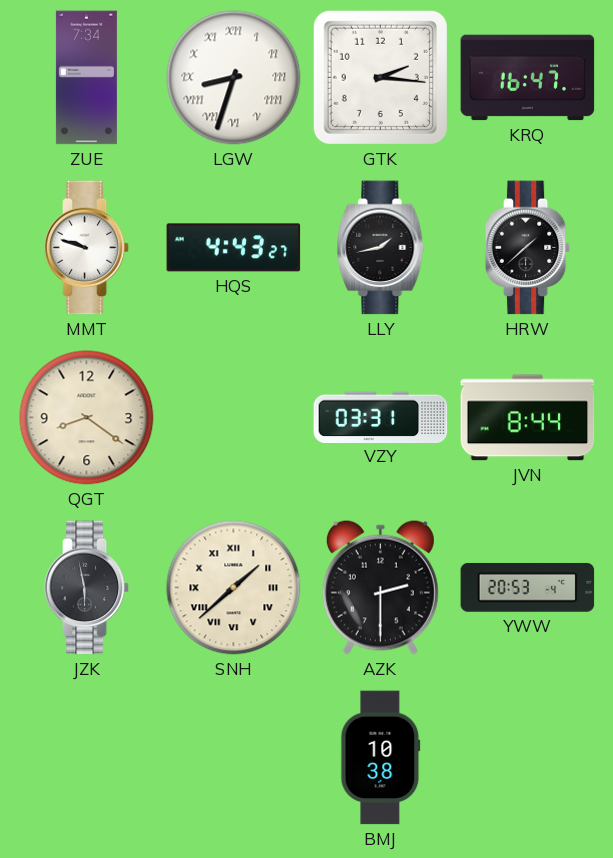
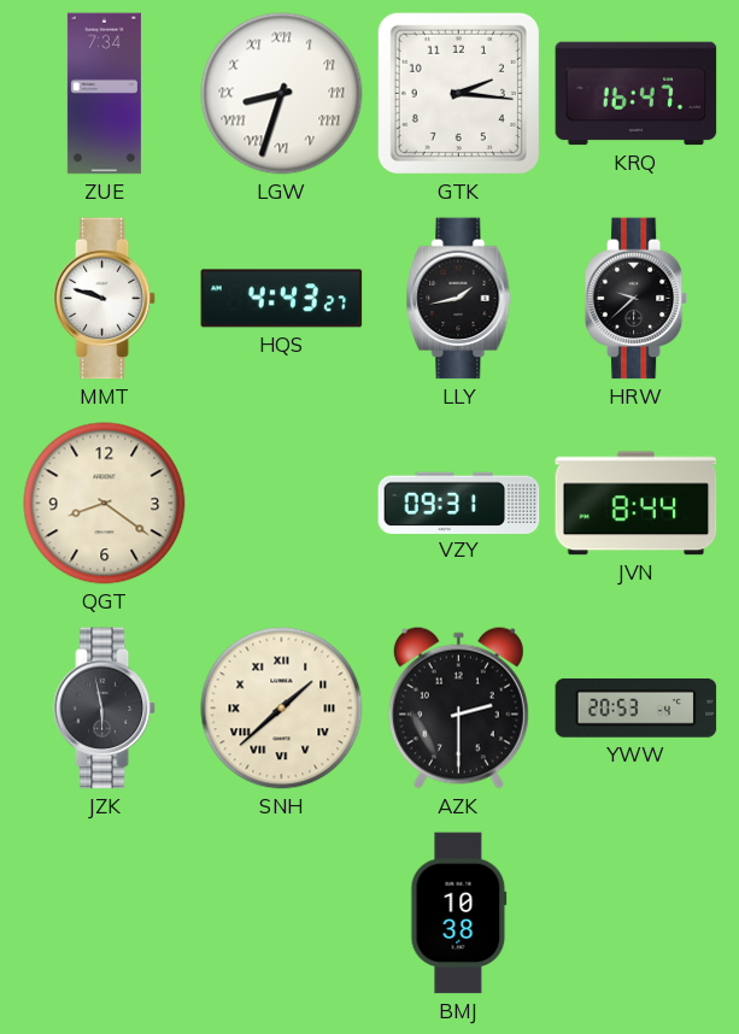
HRW: 1:38 -> 9:38
VZY: 03:31 -> 09:31
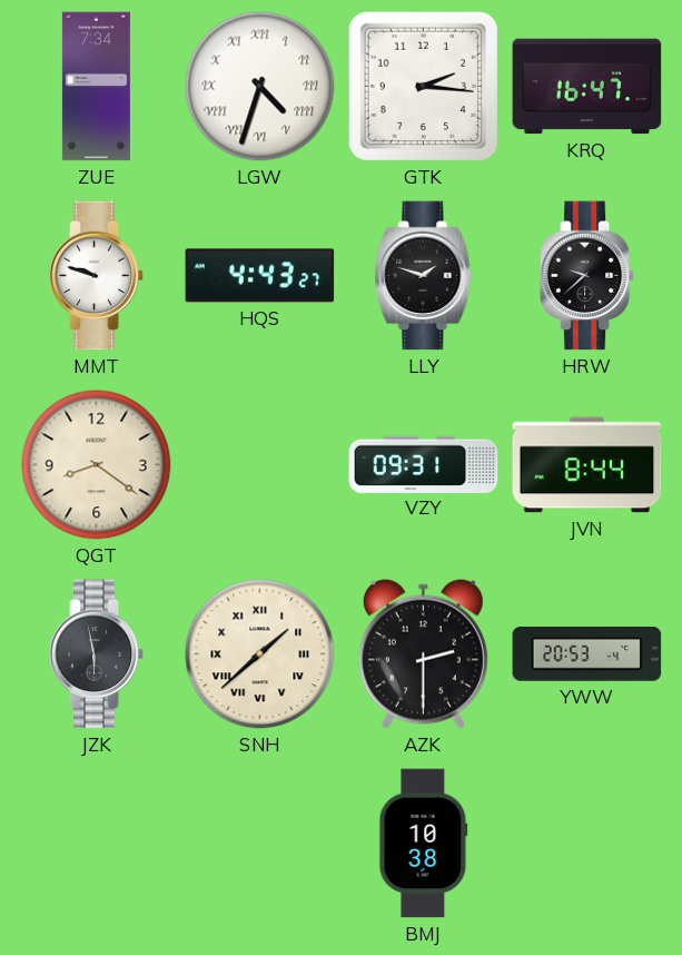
LGW: 8:33 -> 4:33
LLY: 1:43 -> 1:48
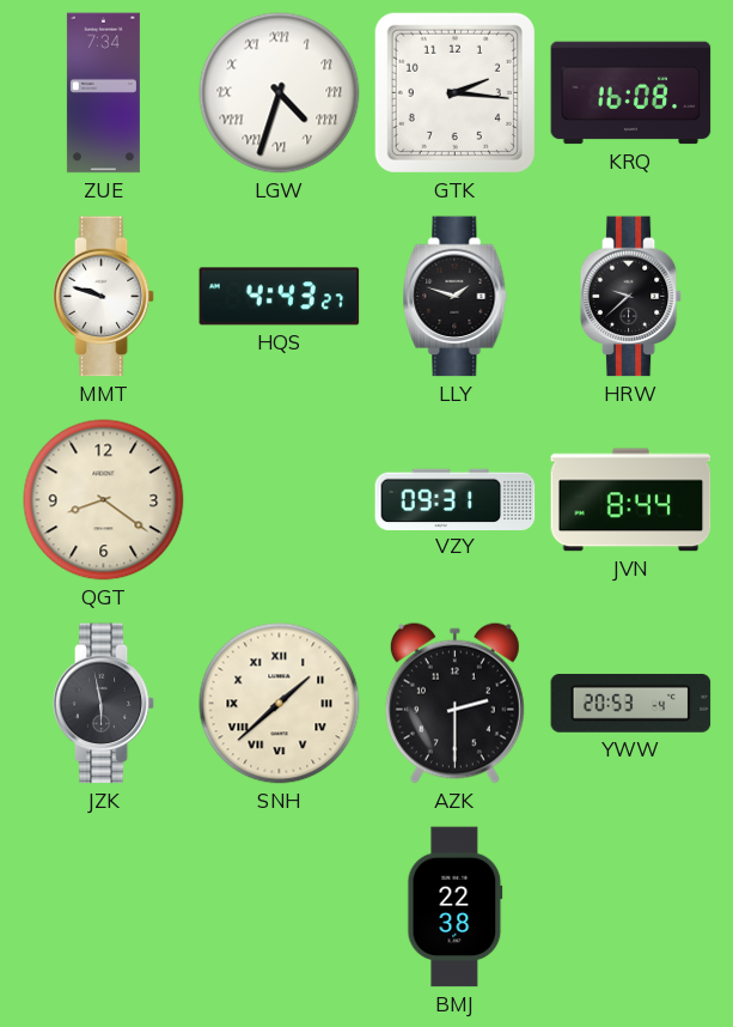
KRQ: 16:47 -> 16:08
BMJ: 10:38 -> 22:38
